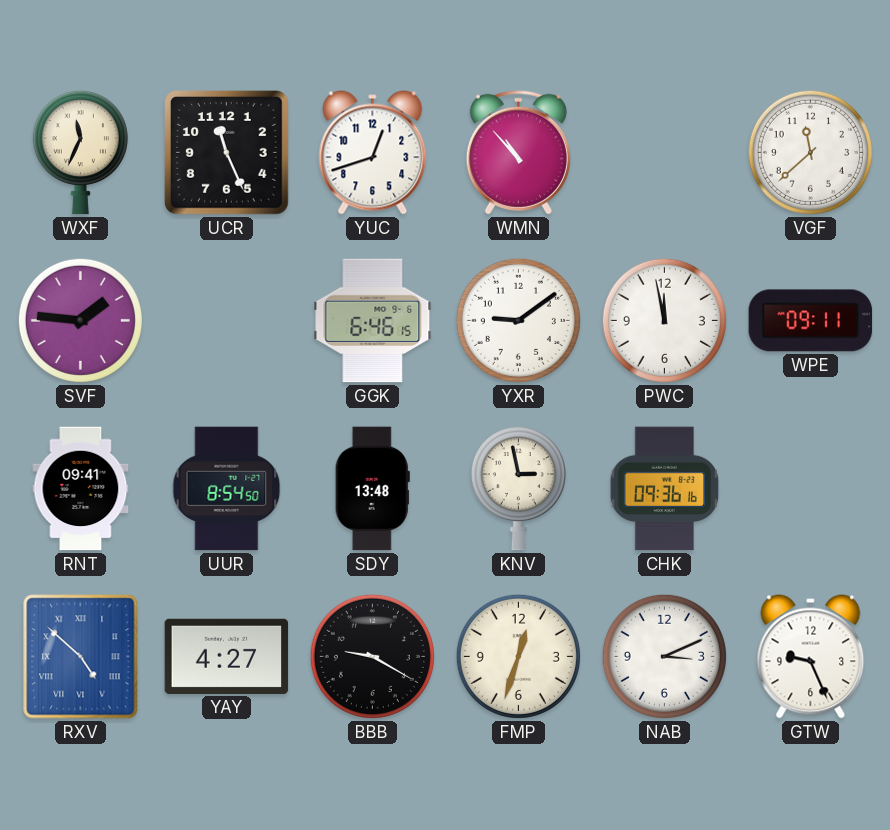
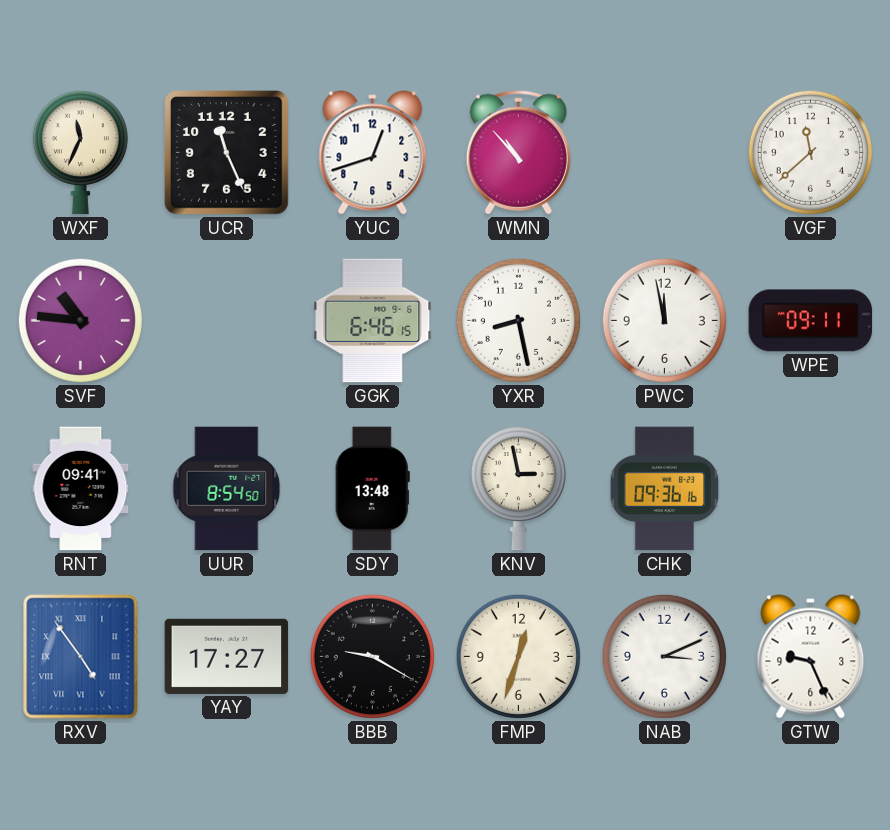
SVF: 1:46 -> 10:46
YXR: 9:09 -> 8:28
RXV: 4:52 -> 4:54
YAY: 4:27 -> 17:27
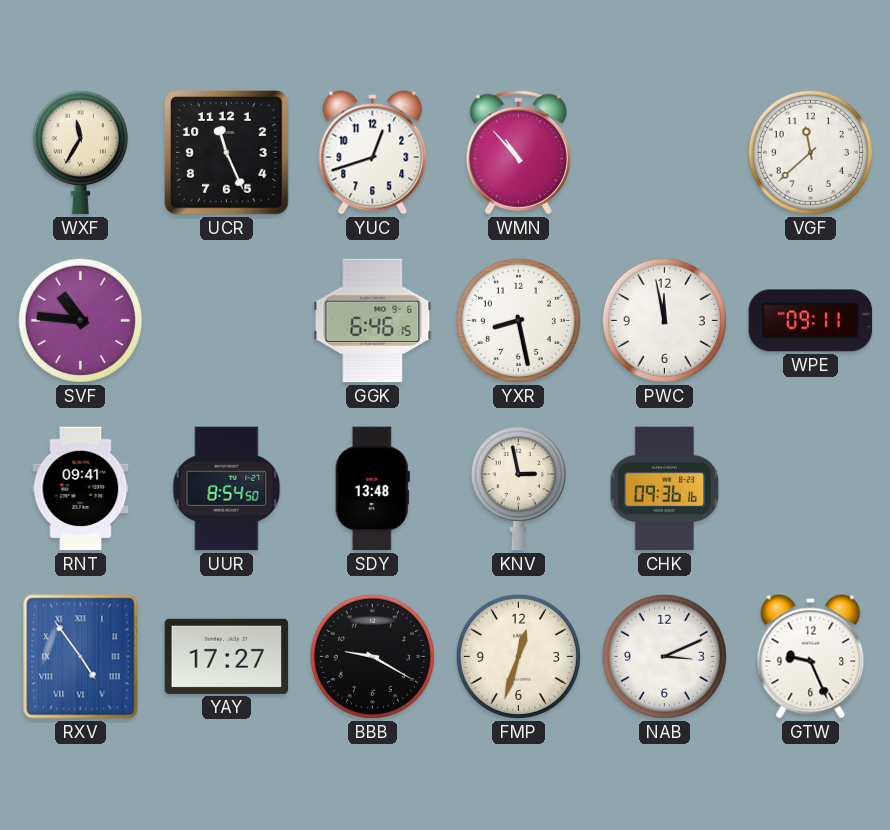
WXF: 11:34 -> 11:35
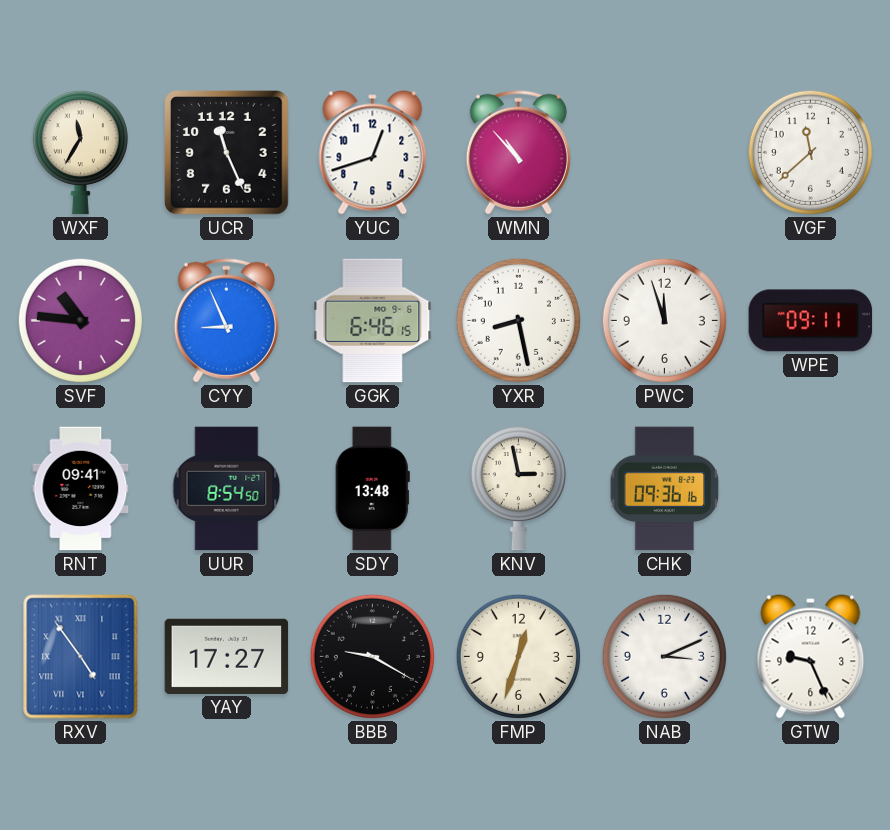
CYY: none -> 8:56
PWC: 11:58 -> 11:57
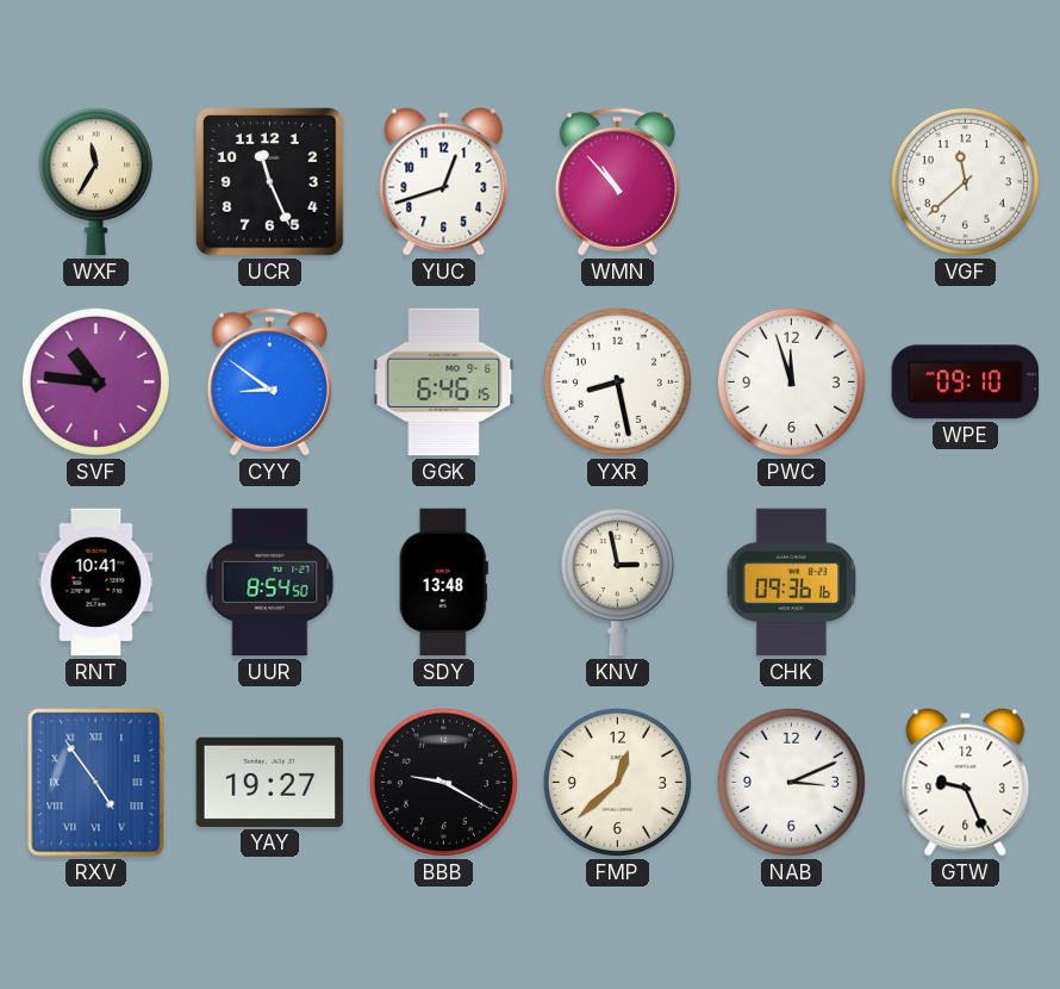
CYY: 8:56 -> 8:51
WPE: 09:11 -> 09:10
RNT: 09:41 -> 10:41
YAY: 17:27 -> 19:27
FMP: 12:33 -> 12:38
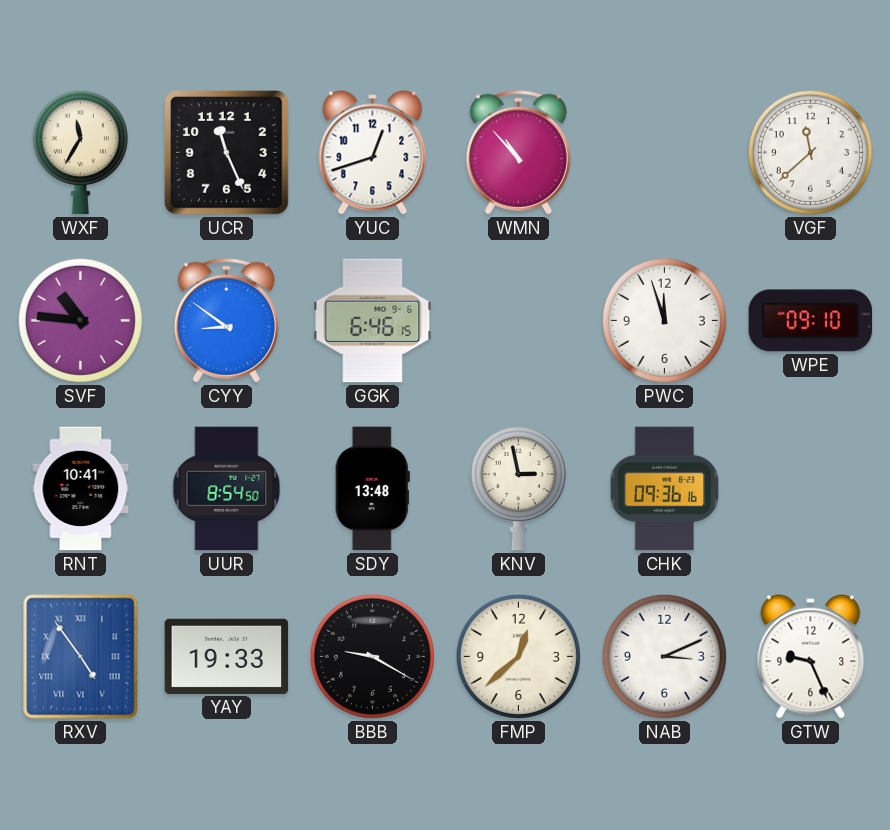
YXR: 8:28 -> none
YAY: 19:27 -> 19:33
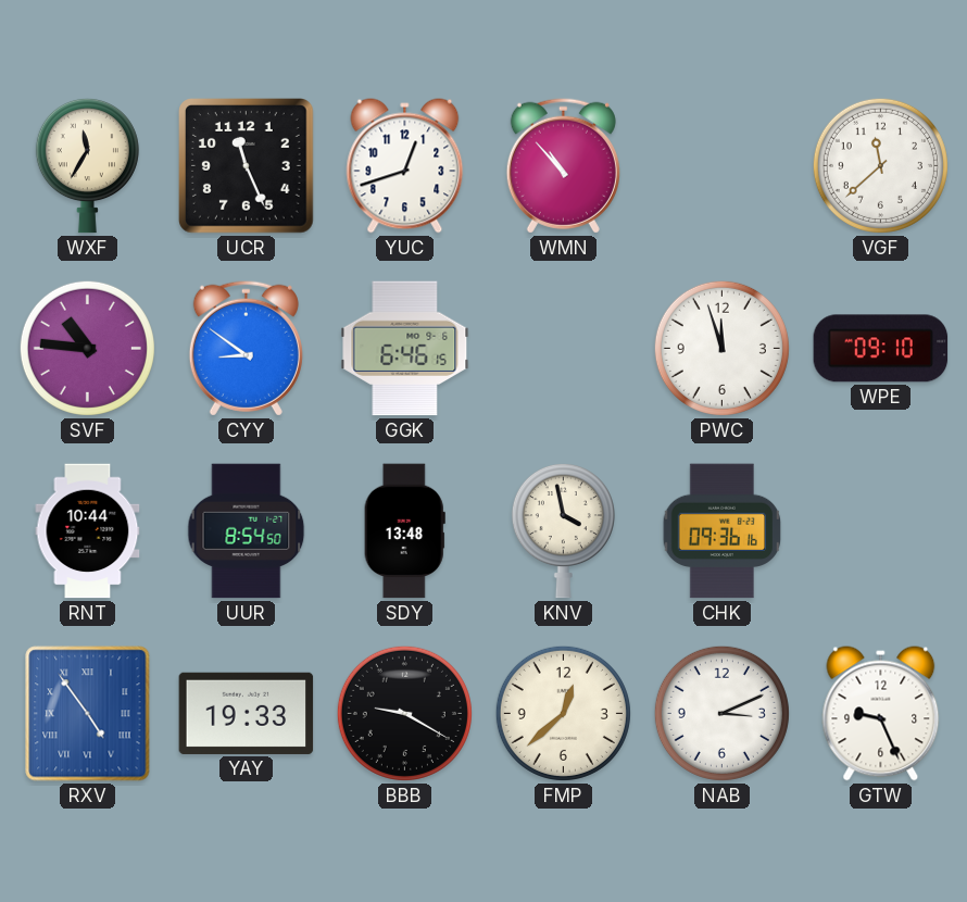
RNT: 10:41 -> 10:44
KNV: 2:58 -> 3:58
